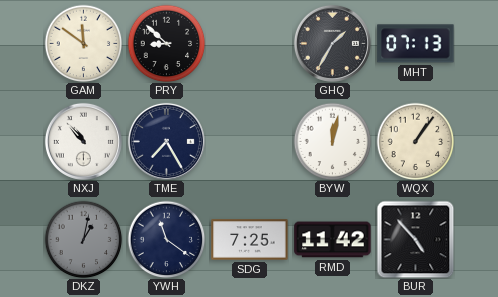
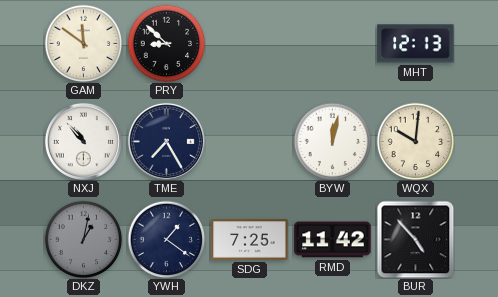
GHQ: 1:35 -> none
MHT: 07:13 -> 12:13
WQX: 1:06 -> 10:01
YWH: 11:21 -> 1:21
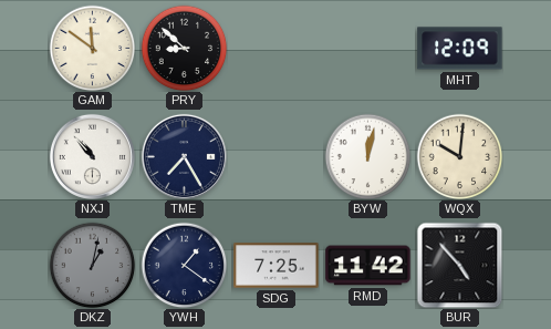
MHT: 12:13 -> 12:09
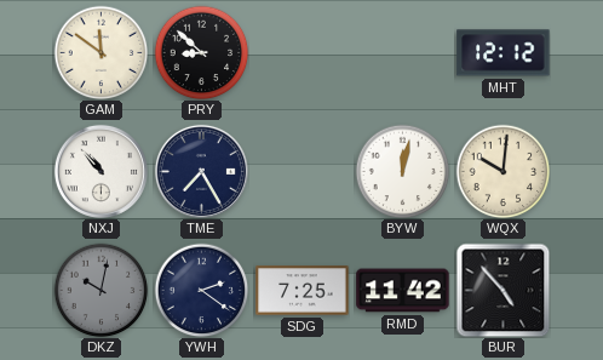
MHT: 12:09 -> 12:12
DKZ: 1:02 -> 10:02
YWH: 1:21 -> 2:21
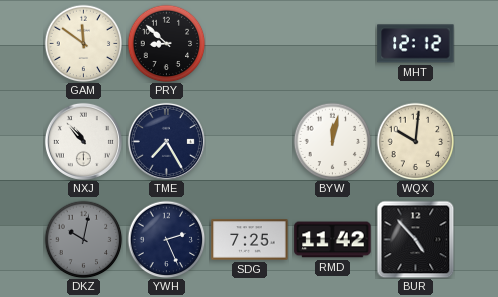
YWH: 2:21 -> 2:26
